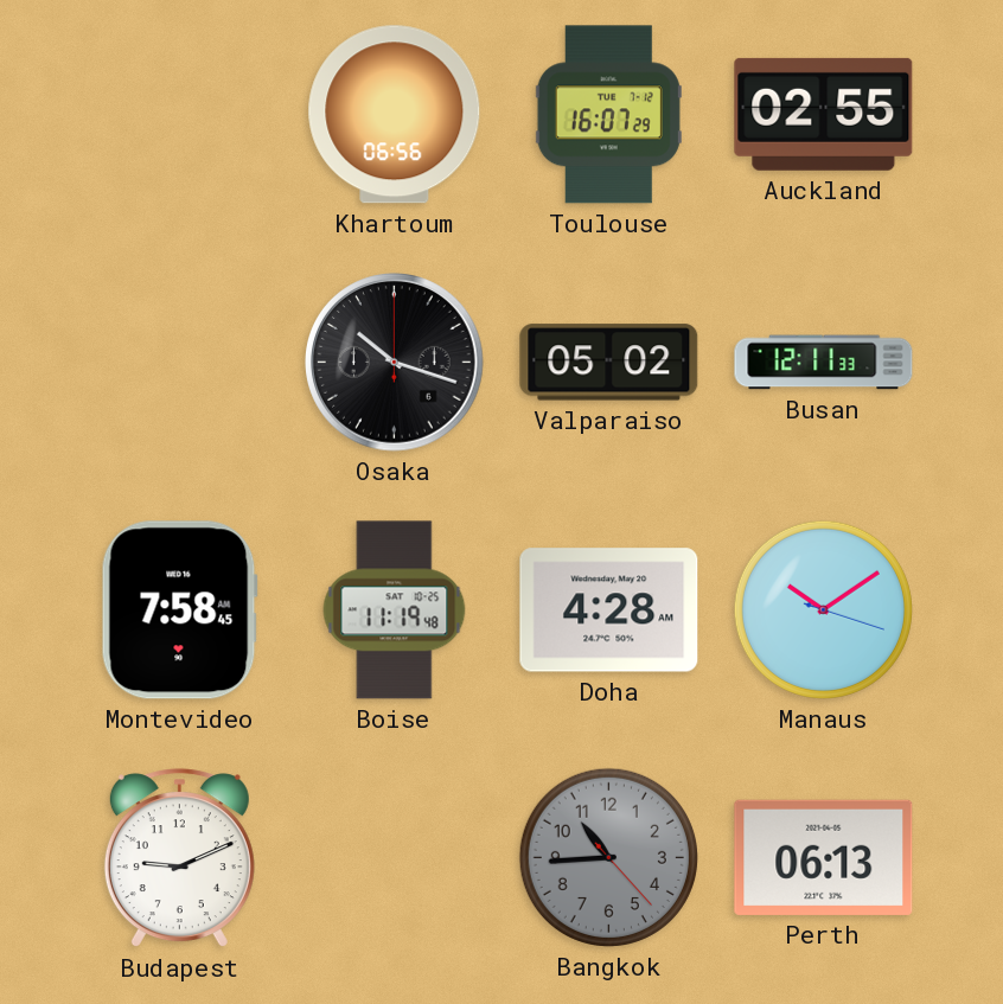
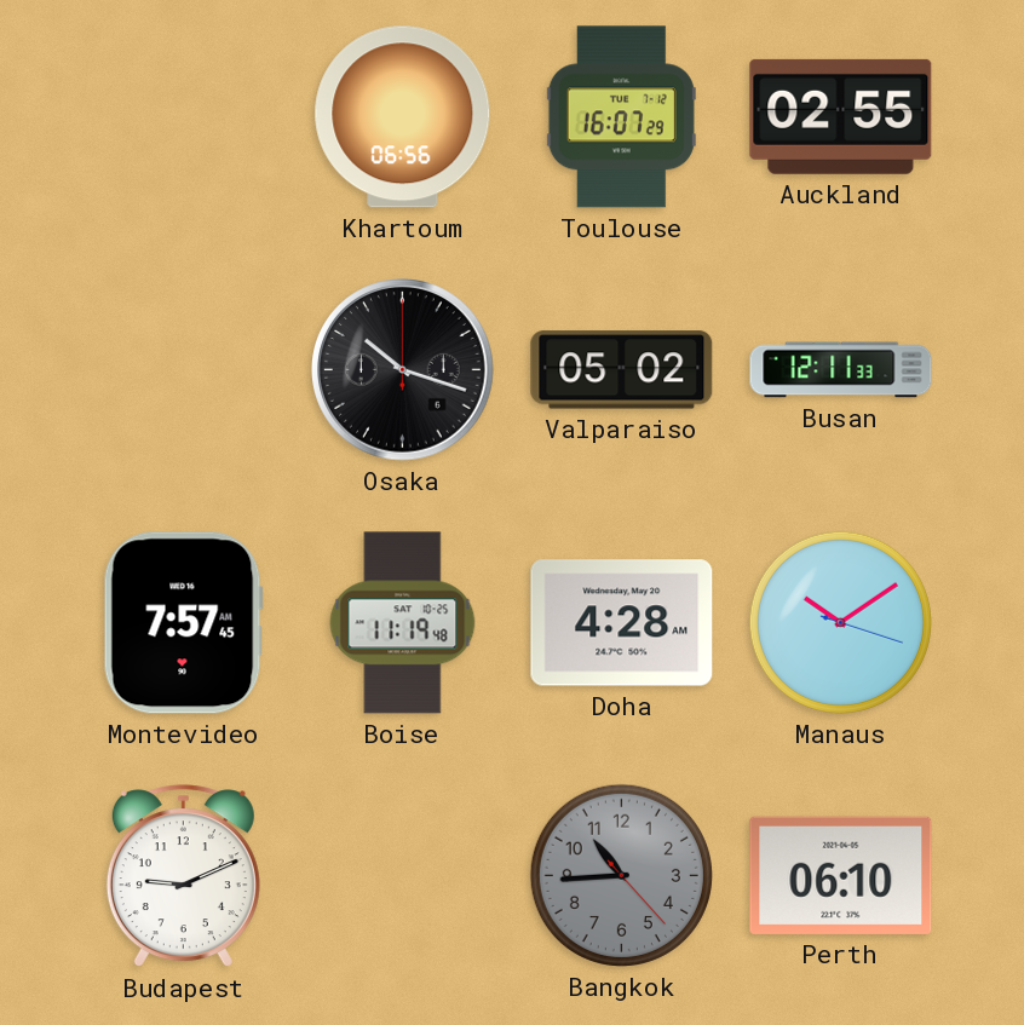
Montevideo: 7:58 -> 7:57
Perth: 06:13 -> 06:10
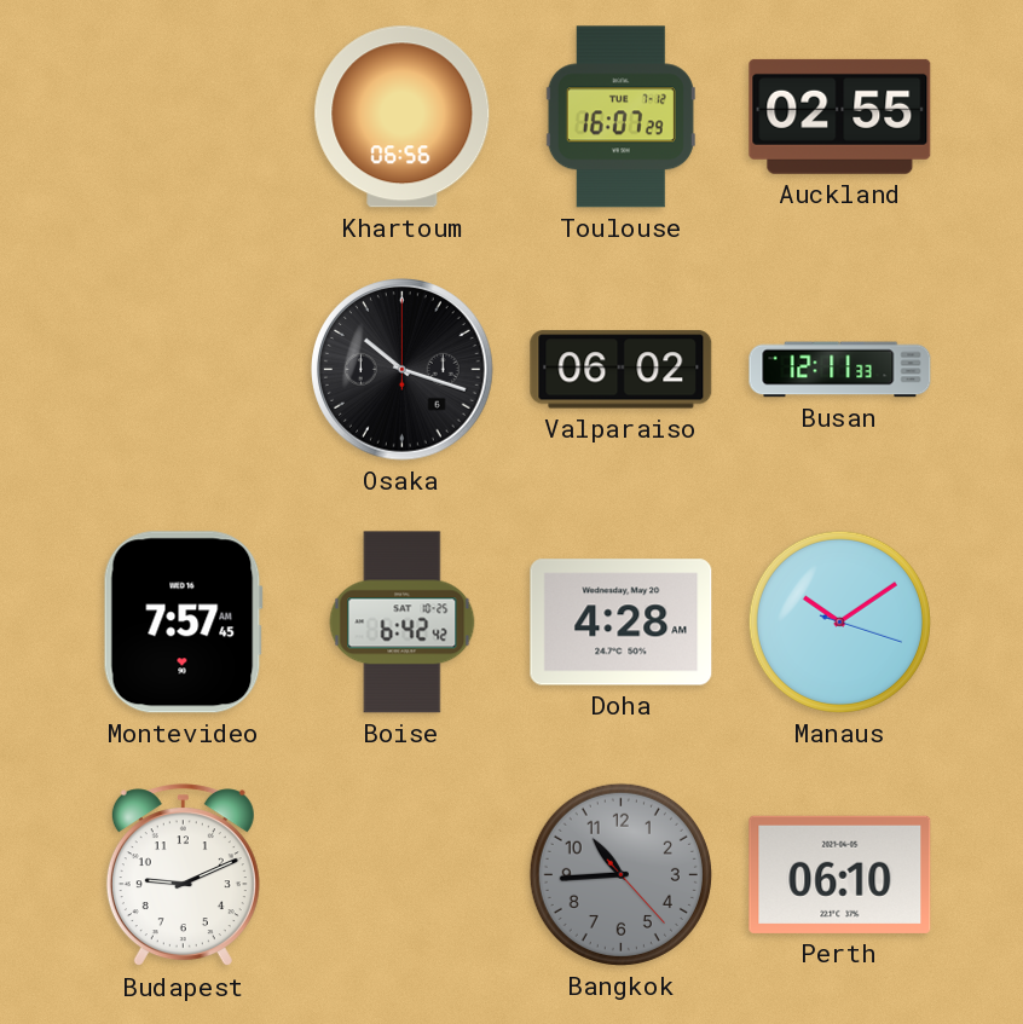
Valparaiso: 05:02 -> 06:02
Boise: 11:19 -> 6:42
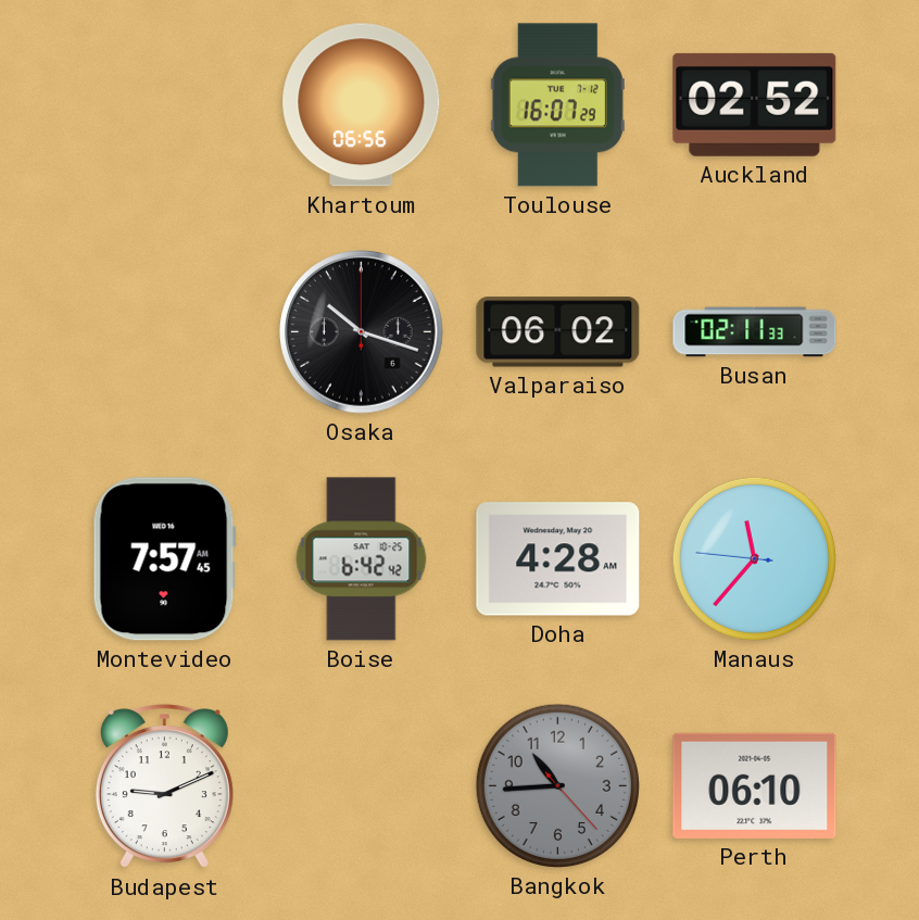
Auckland: 02:55 -> 02:52
Busan: 12:11 -> 02:11
Manaus: 10:09 -> 11:36
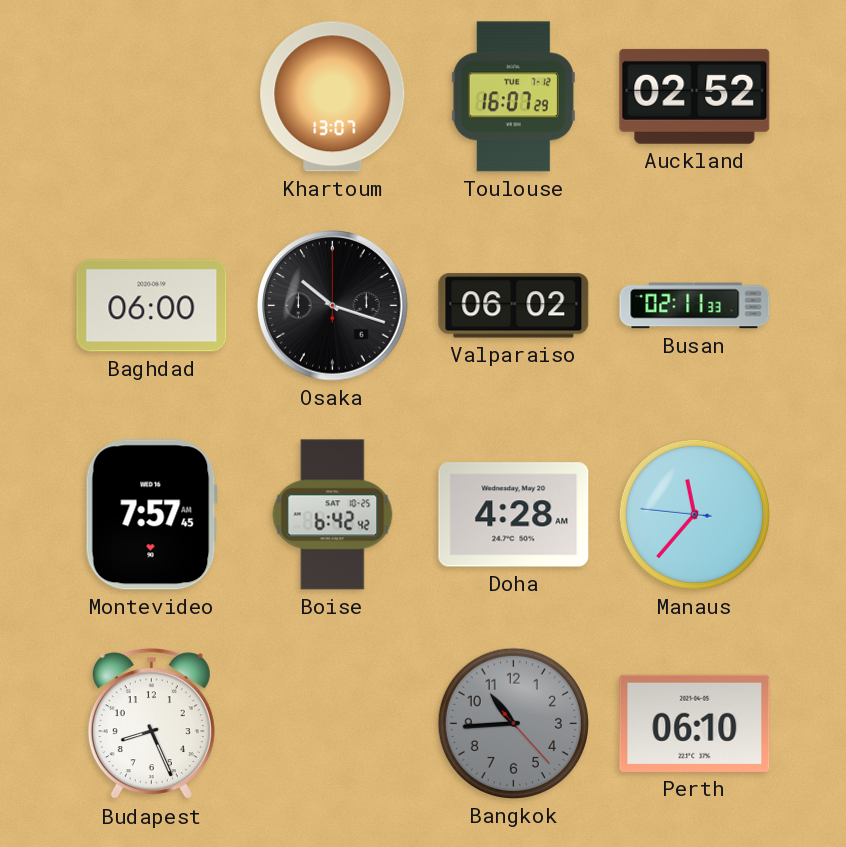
Khartoum: 06:56 -> 13:07
Baghdad: none -> 06:00
Budapest: 9:11 -> 8:26
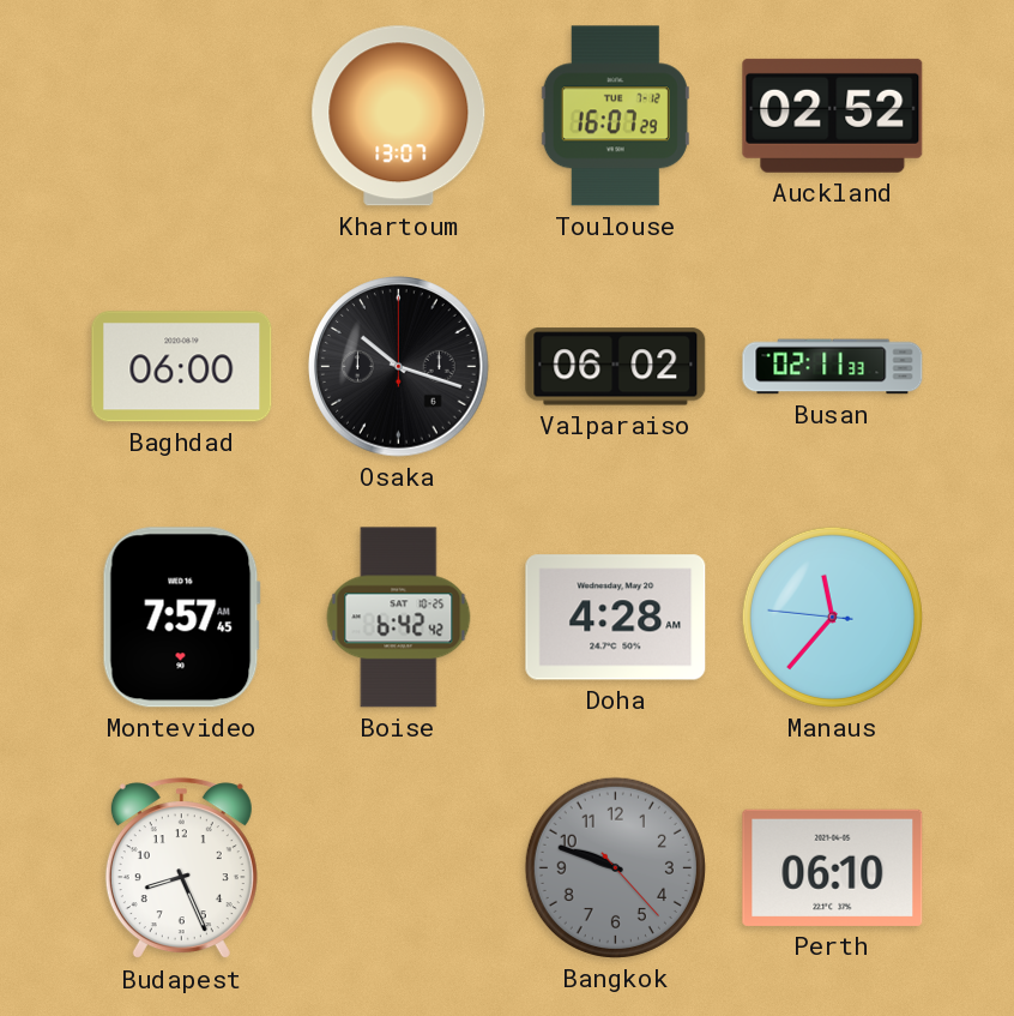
Bangkok: 10:44 -> 9:48
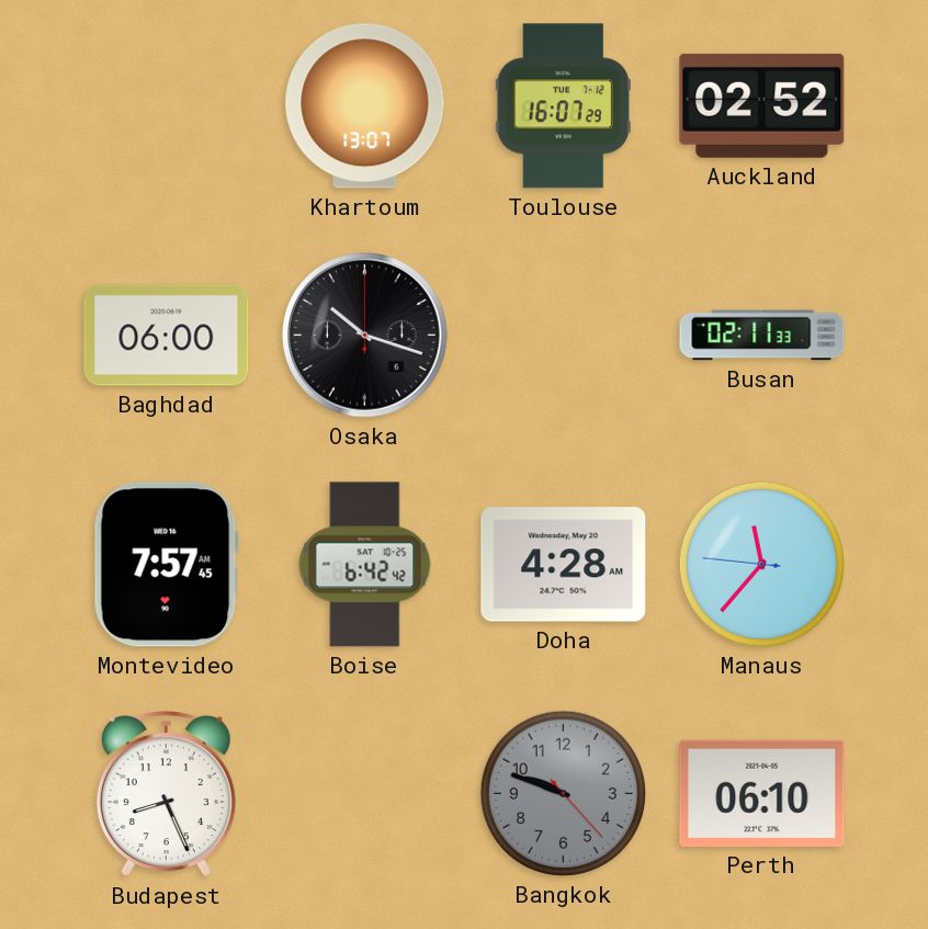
Valparaiso: 06:02 -> none
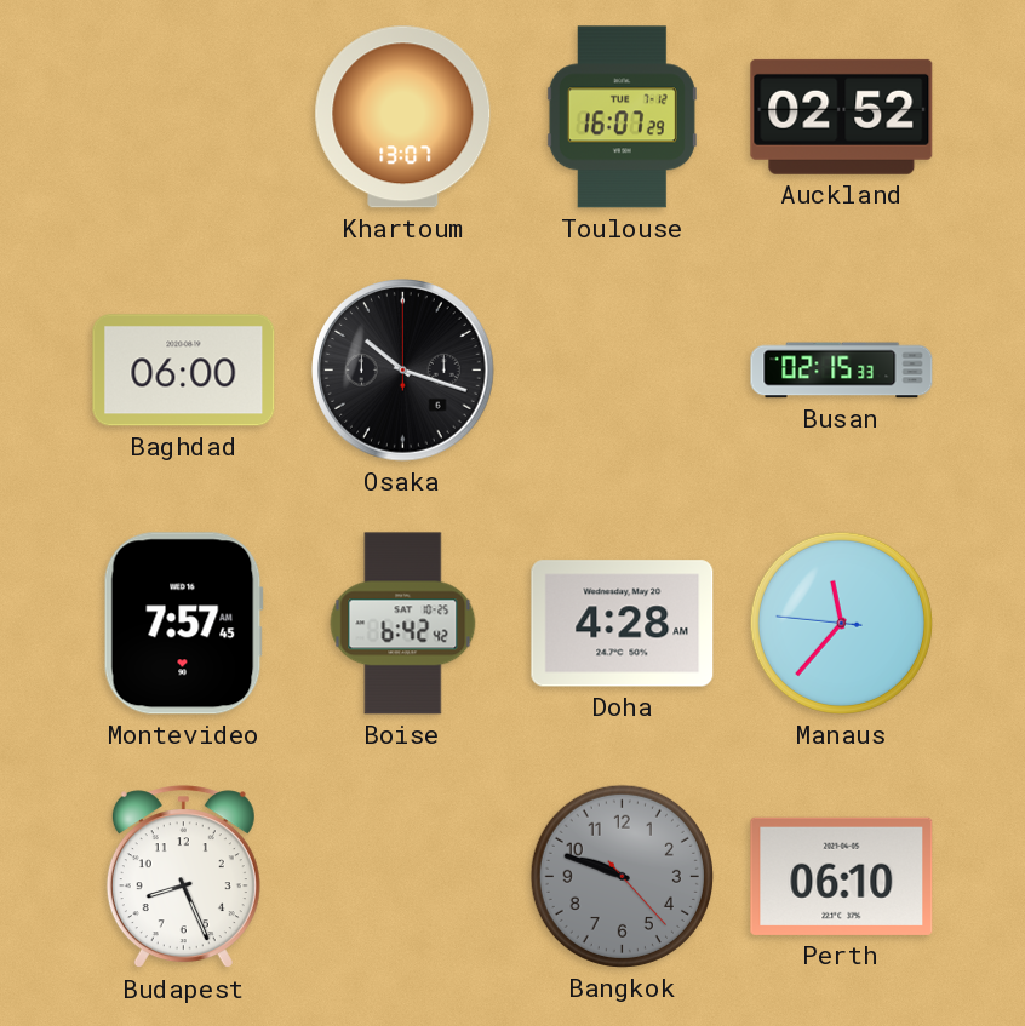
Busan: 02:11 -> 02:15
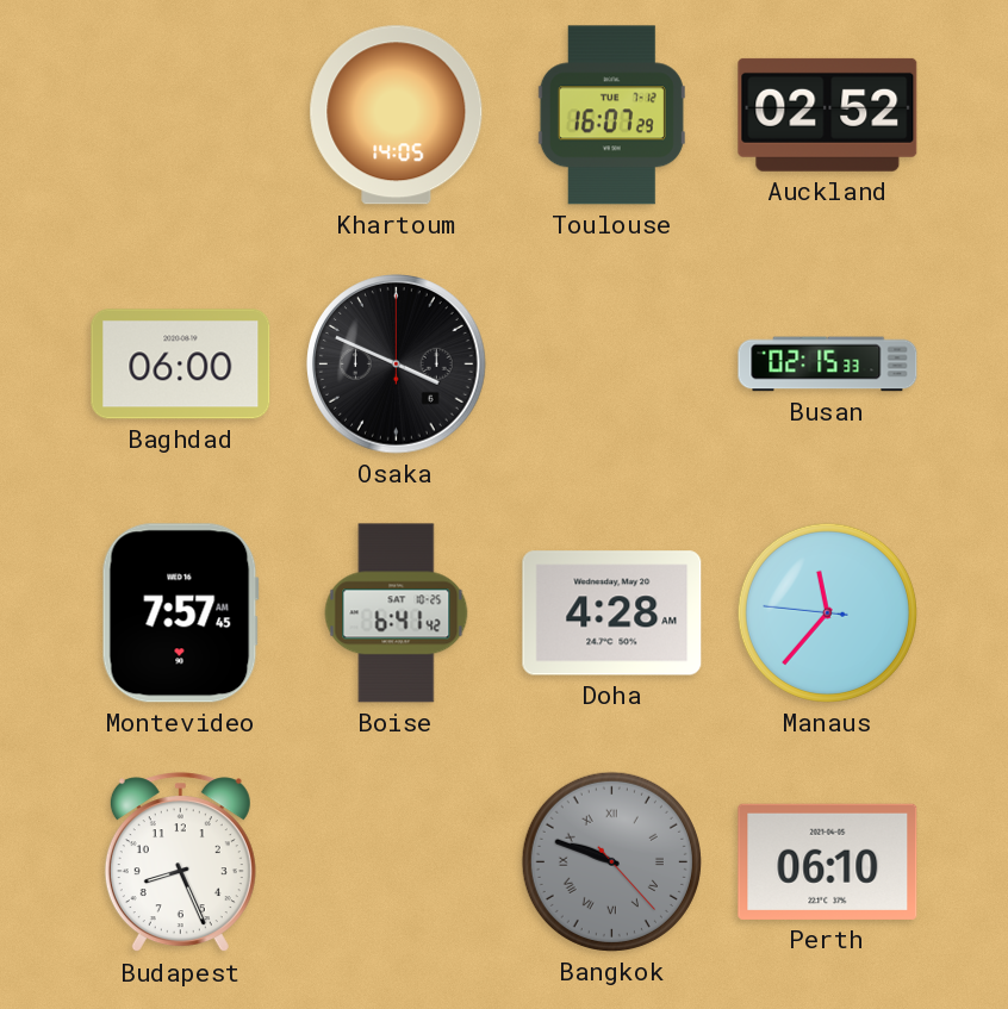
Khartoum: 13:07 -> 14:05
Osaka: 10:18 -> 3:49
Boise: 6:42 -> 6:41
Bangkok numerals: Arabic -> Roman
